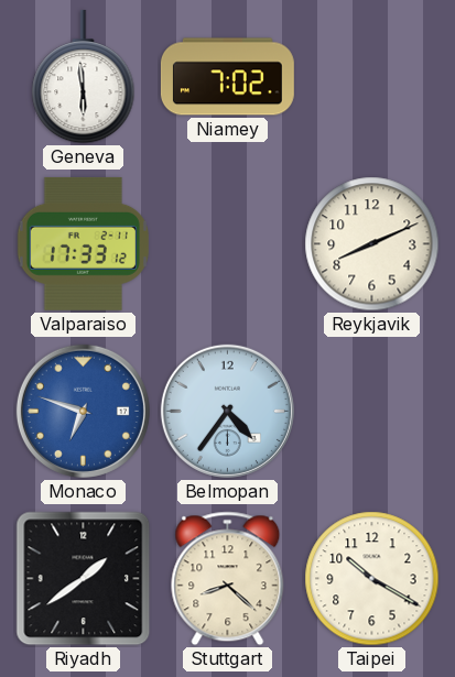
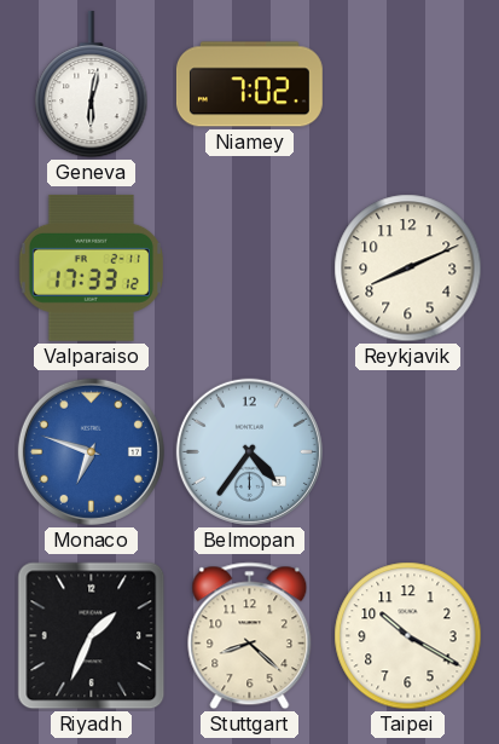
Geneva: 5:59 -> 6:02
Riyadh: 1:39 -> 1:34
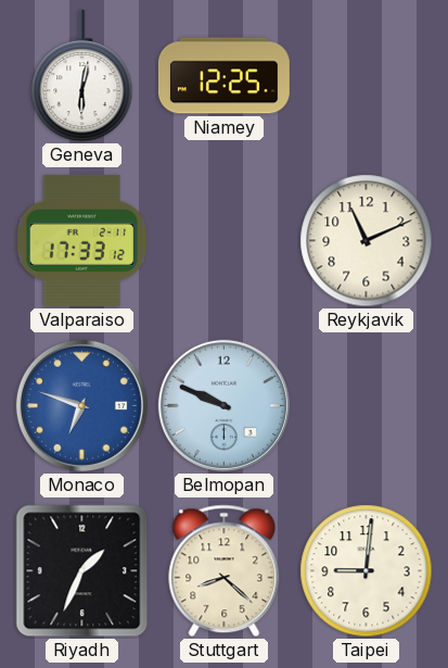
Niamey: 7:02 -> 12:25
Reykjavik: 8:11 -> 11:11
Belmopan: 4:36 -> 9:49
Taipei: 10:20 -> 9:01
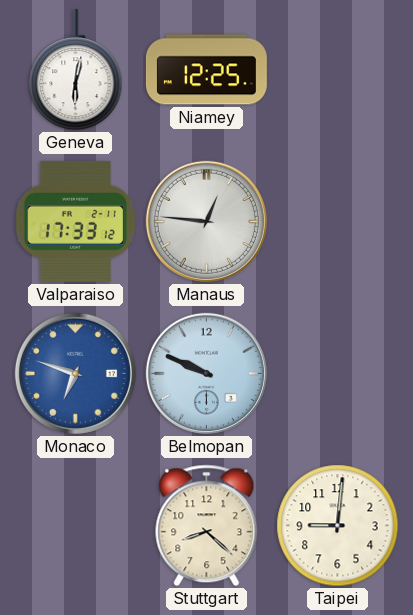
Manaus: none -> 12:46
Reykjavik: 11:11 -> none
Riyadh: 1:34 -> none
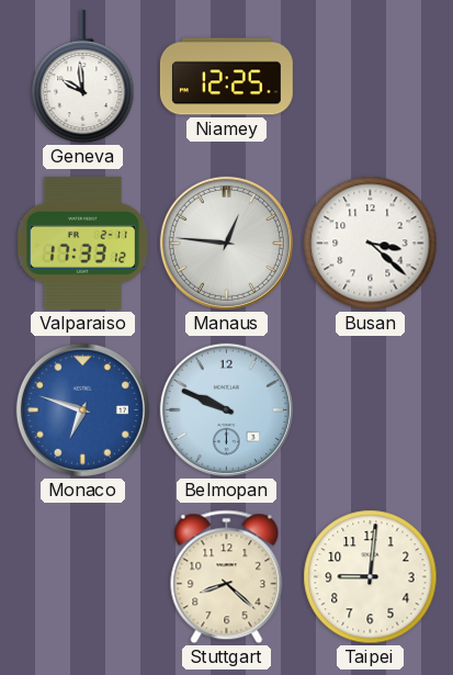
Geneva: 6:02 -> 9:59
Busan: none -> 3:22
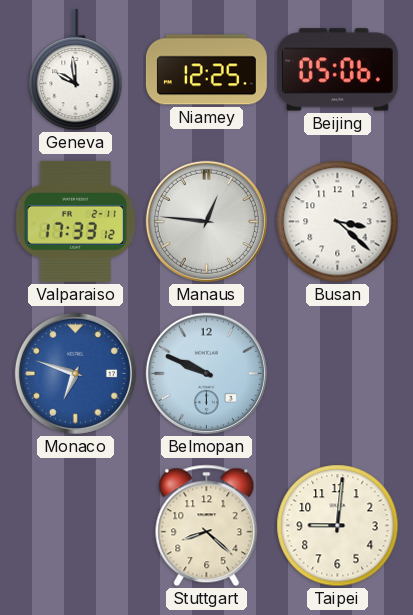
Beijing: none -> 05:06
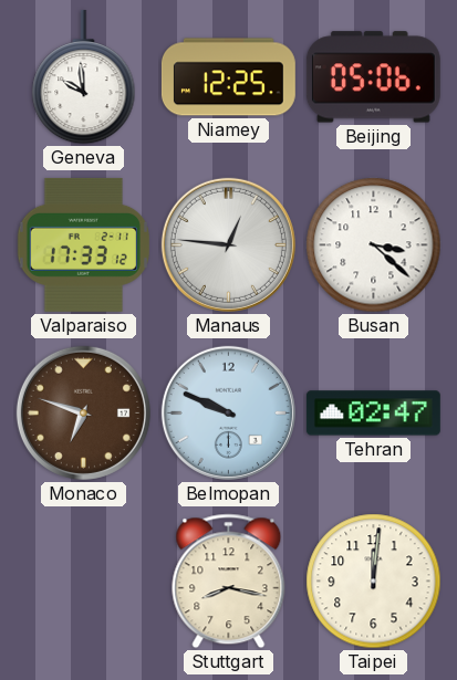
Monaco dial: blue -> brown
Tehran: none -> 02:47
Stuttgart: 8:22 -> 8:17
Taipei: 9:01 -> 12:01
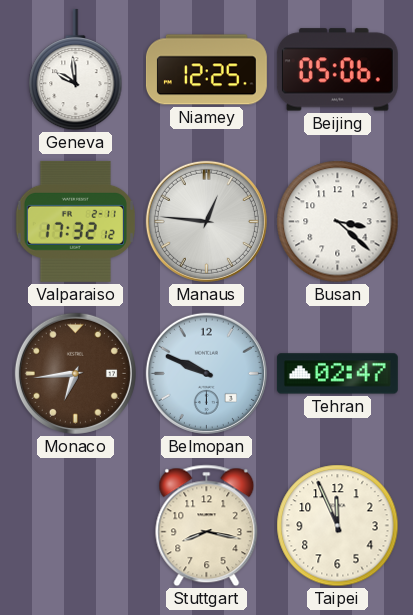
Valparaiso: 17:33 -> 17:32
Monaco: 6:48 -> 6:44
Taipei: 12:01 -> 11:56
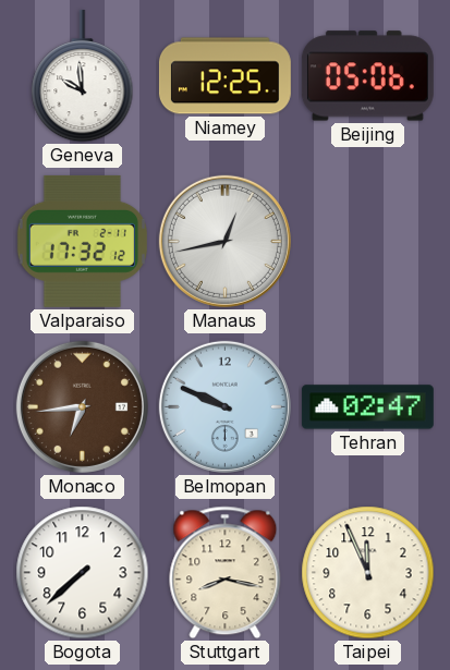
Manaus: 12:46 -> 12:43
Busan: 3:22 -> none
Bogota: none -> 7:38
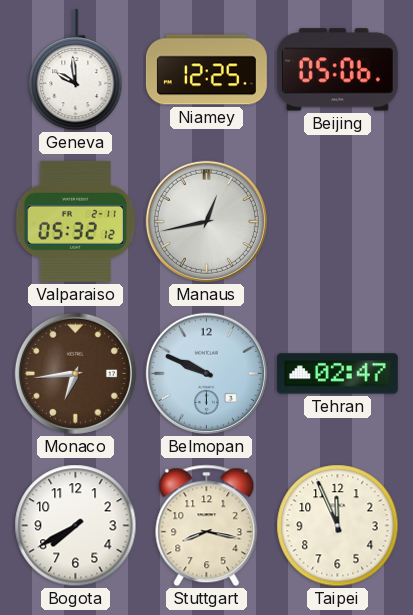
Valparaiso: 17:32 -> 05:32
Bogota: 7:38 -> 7:40
